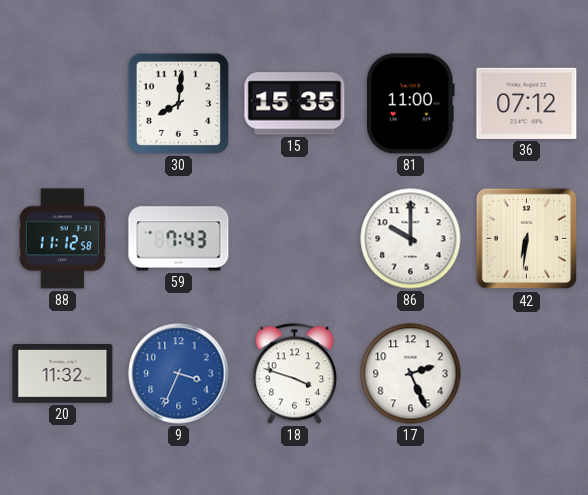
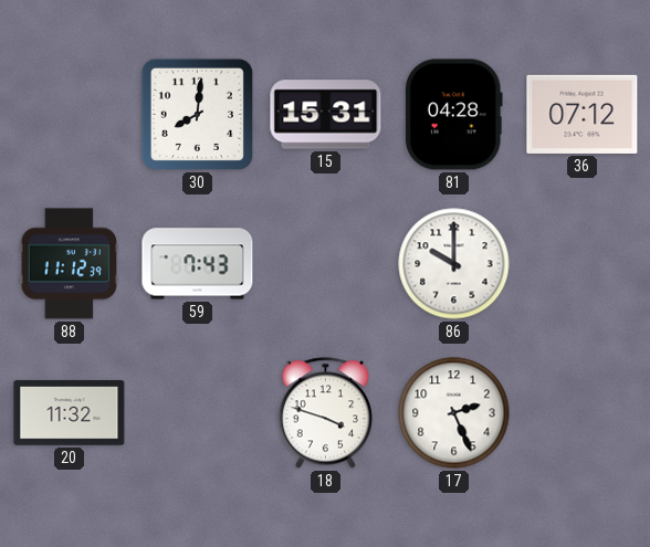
15: 15:35 -> 15:31
81: 11:00 -> 04:28
88: 11:12:58 -> 11:12:39
42: 6:31 -> none
9: 3:34 -> none
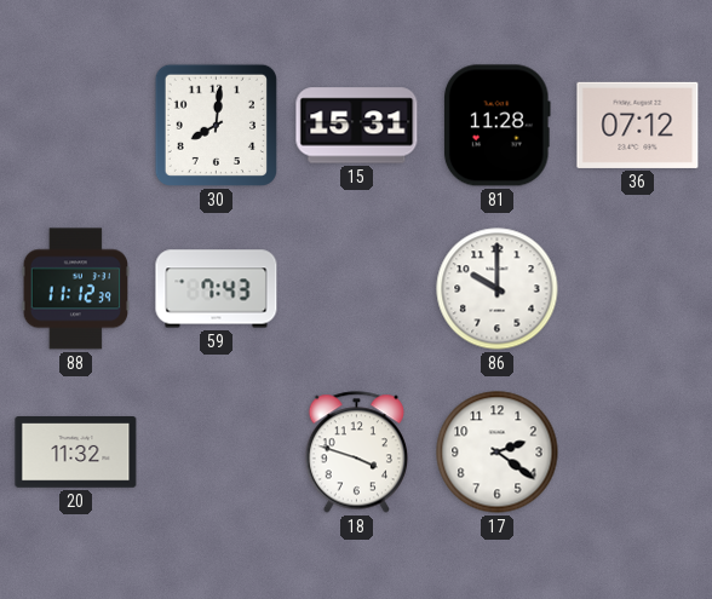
81: 04:28 -> 11:28
17: 2:26 -> 2:21
